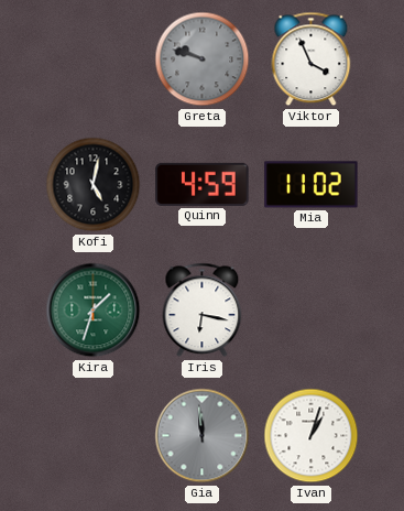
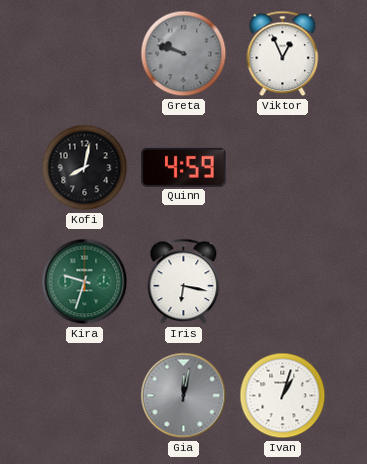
Viktor: 3:56 -> 12:56
Kofi: 5:02 -> 8:02
Mia: 11:02 -> none
Kira: 1:33 -> 9:33
Gia: 11:59 -> 12:02
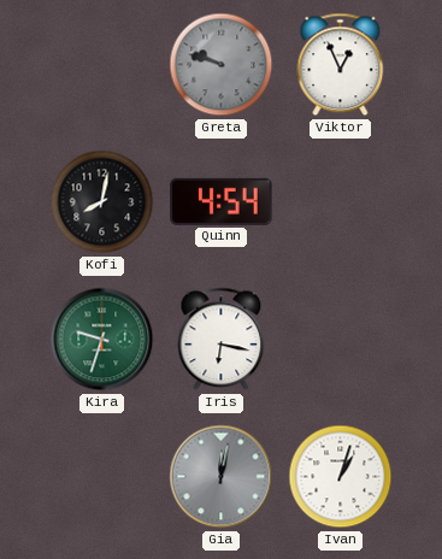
Quinn: 4:59 -> 4:54
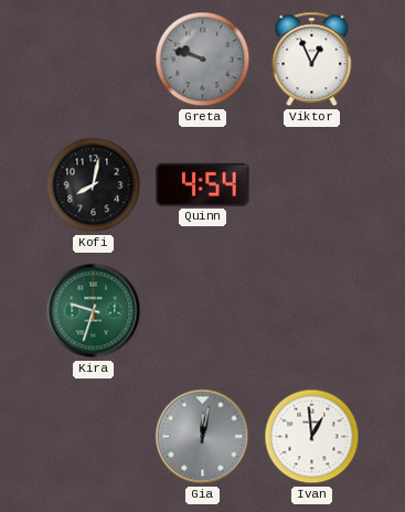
Iris: 6:17 -> none
Ivan: 1:03 -> 12:59
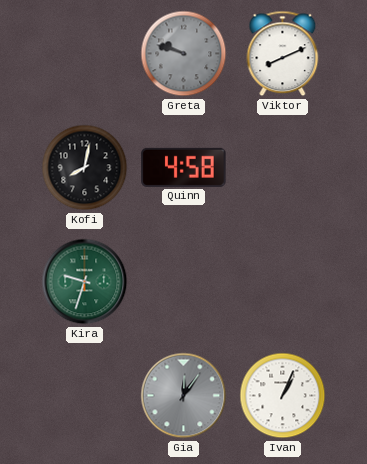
Viktor: 12:56 -> 8:11
Quinn: 4:54 -> 4:58
Gia: 12:02 -> 12:06
Ivan: 12:59 -> 1:04
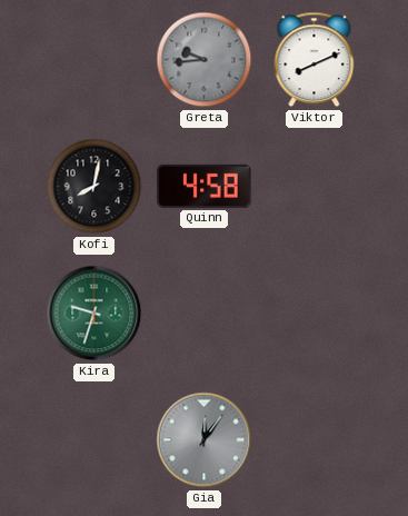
Greta: 9:48 -> 9:44
Ivan: 1:04 -> none
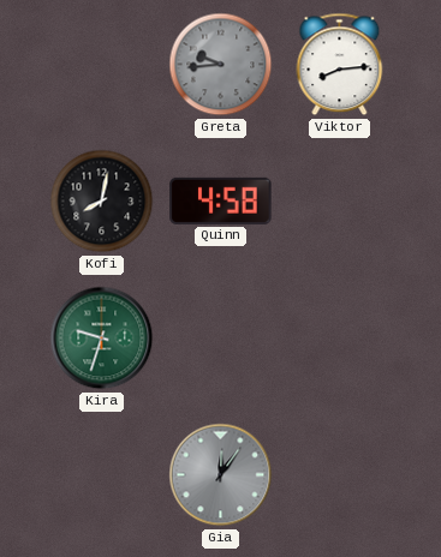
Viktor: 8:11 -> 8:14
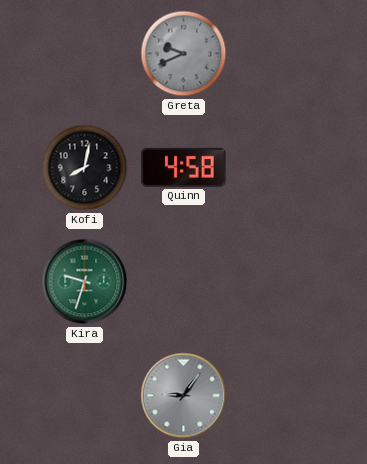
Greta: 9:44 -> 9:41
Viktor: 8:14 -> none
Gia: 12:06 -> 9:06
